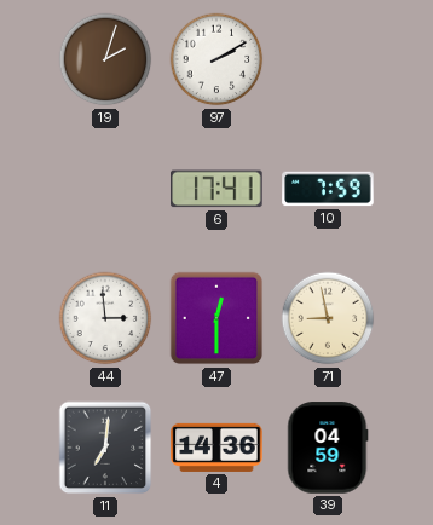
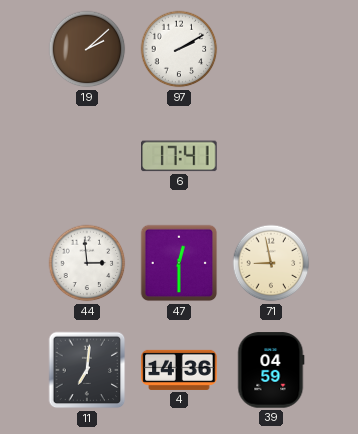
19: 2:03 -> 2:08
10: 7:59 -> none
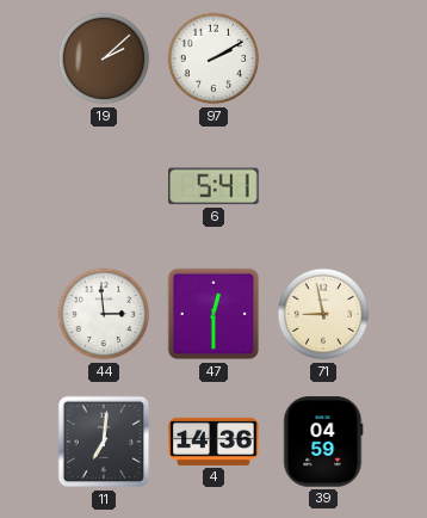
6: 17:41 -> 5:41
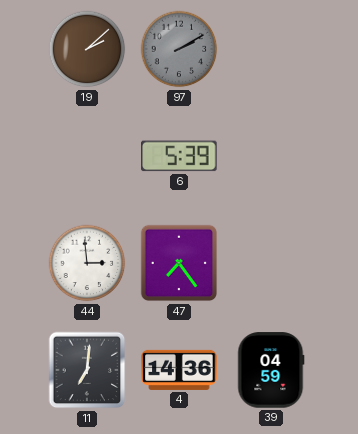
97 dial: white -> grey
6: 5:41 -> 5:39
47: 12:30 -> 7:24
71: 8:58 -> none
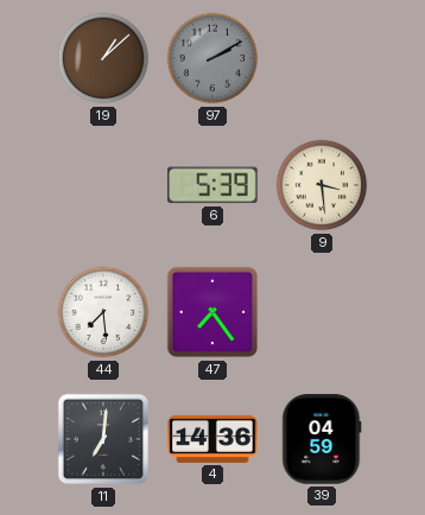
19: 2:08 -> 1:08
9: none -> 3:29
44: 2:59 -> 7:29
